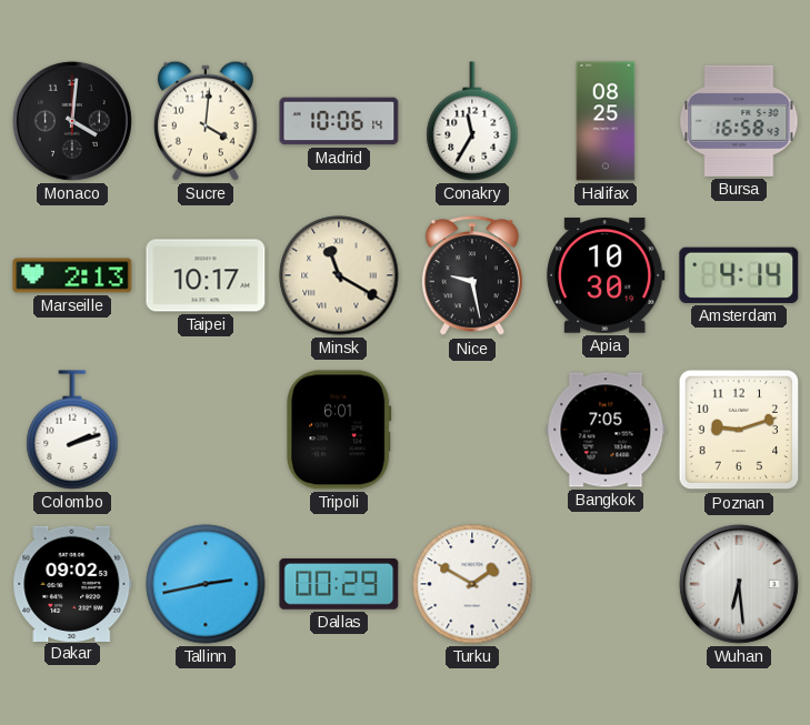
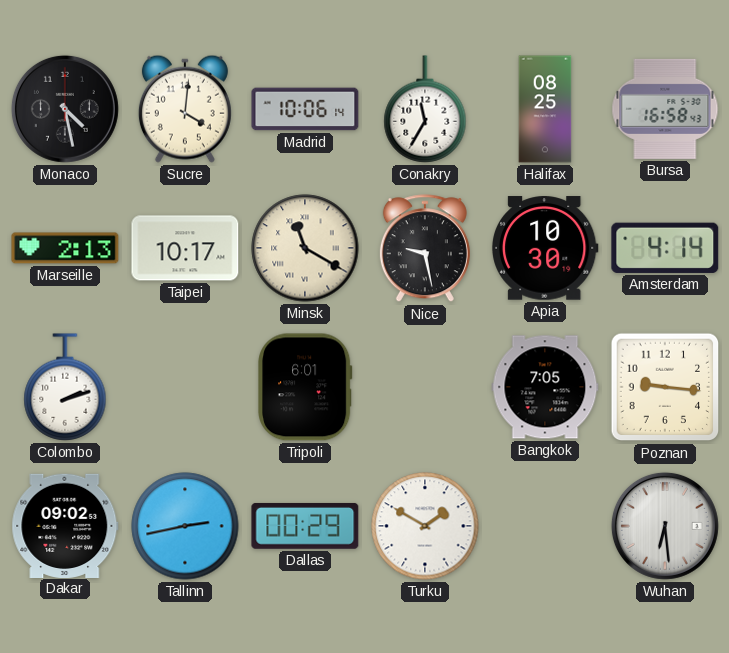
Monaco: 4:01 -> 4:28
Poznan: 9:12 -> 9:16
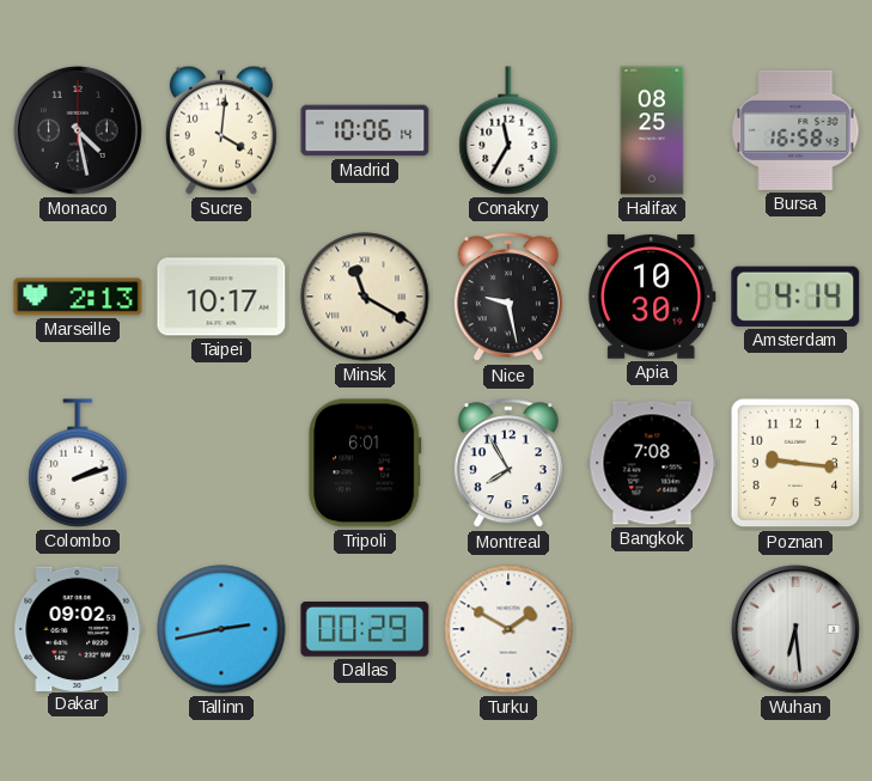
Montreal: none -> 7:55
Bangkok: 7:05 -> 7:08
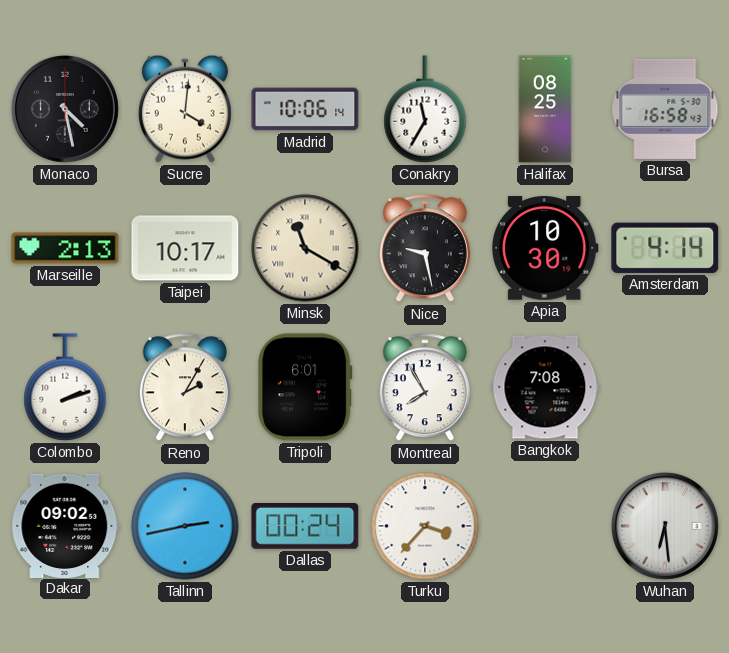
Reno: none -> 2:05
Poznan: 9:16 -> none
Dallas: 00:29 -> 00:24
Turku: 1:50 -> 3:37
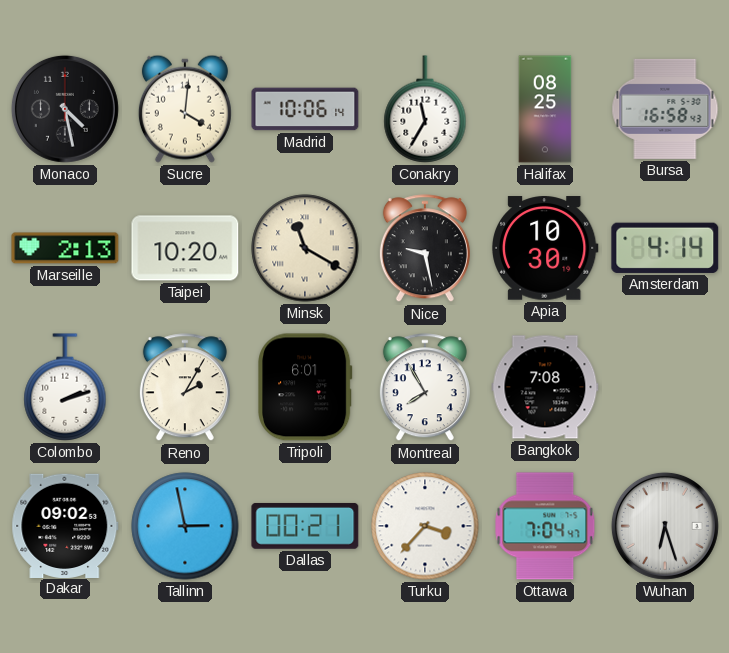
Taipei: 10:17 -> 10:20
Tallinn: 2:43 -> 2:58
Dallas: 00:24 -> 00:21
Ottawa: none -> 7:04
Wuhan: 6:29 -> 6:27
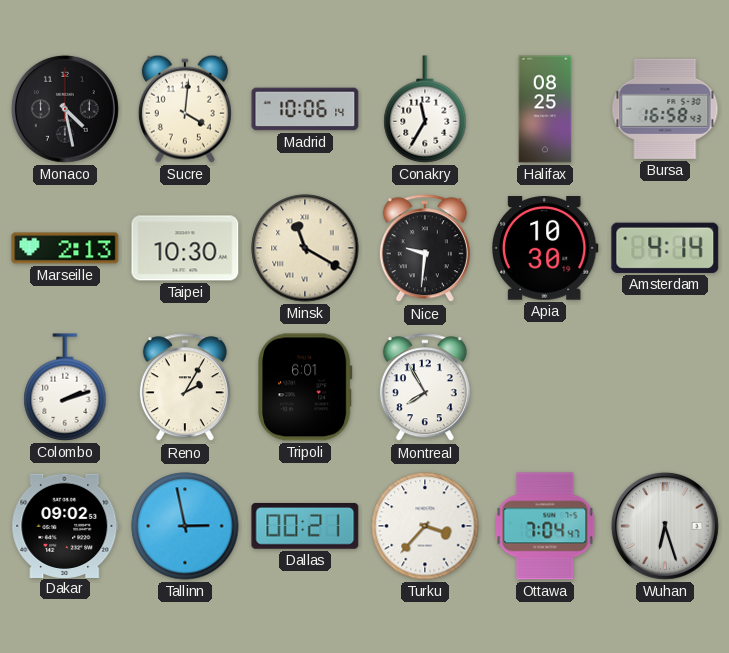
Taipei: 10:20 -> 10:30
Nice: 9:28 -> 9:31
Bangkok: 7:08 -> none
